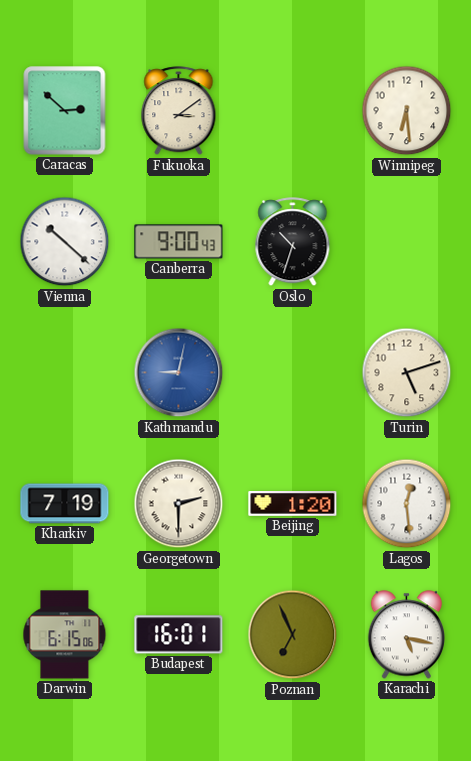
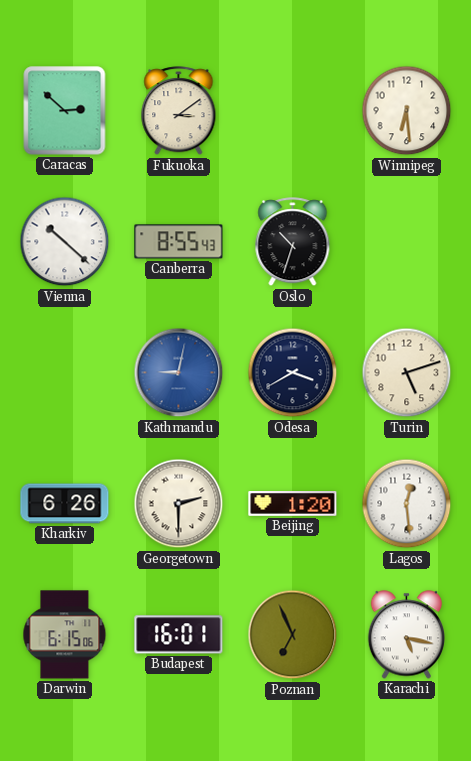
Canberra: 9:00 -> 8:55
Odesa: none -> 3:40
Kharkiv: 7:19 -> 6:26
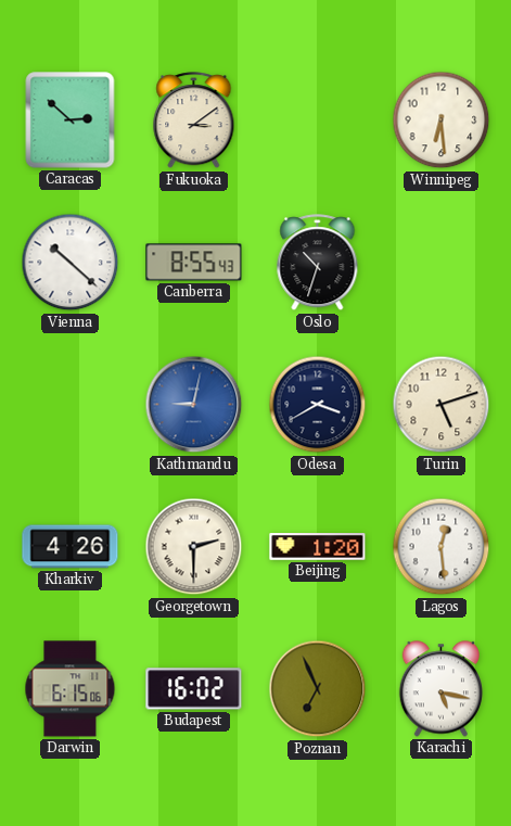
Kharkiv: 6:26 -> 4:26
Budapest: 16:01 -> 16:02
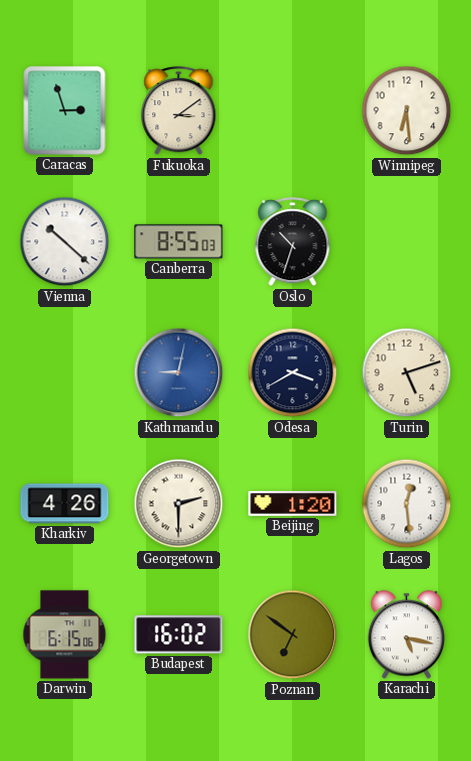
Caracas: 2:52 -> 2:57
Canberra: 8:55:43 -> 8:55:03
Poznan: 6:56 -> 6:51
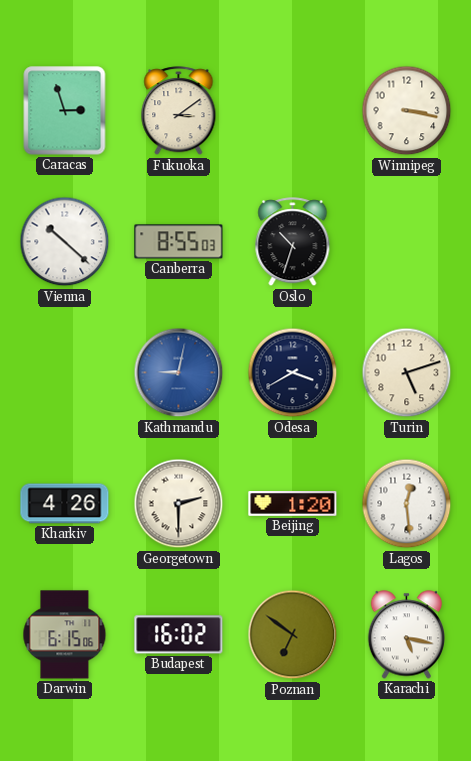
Winnipeg: 6:29 -> 3:17
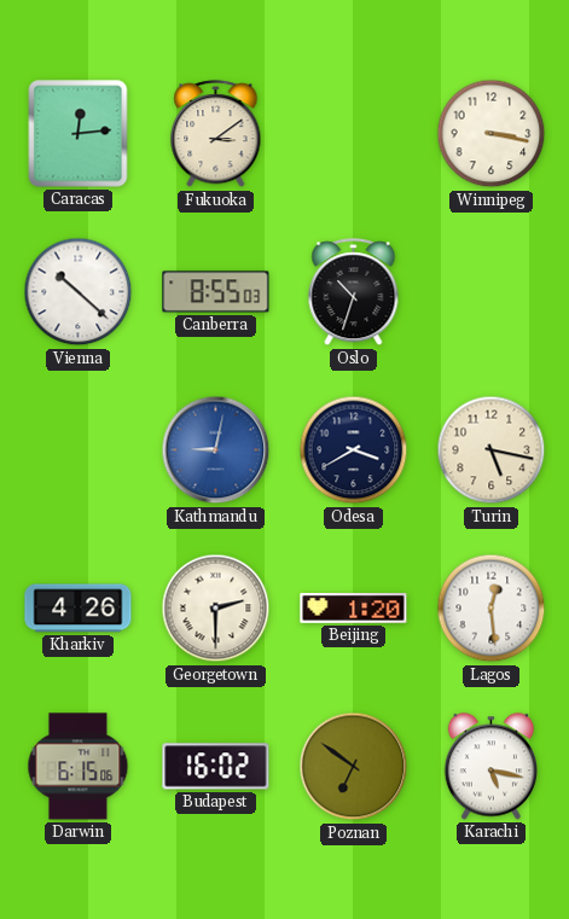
Caracas: 2:57 -> 12:14
Turin: 5:12 -> 5:17
